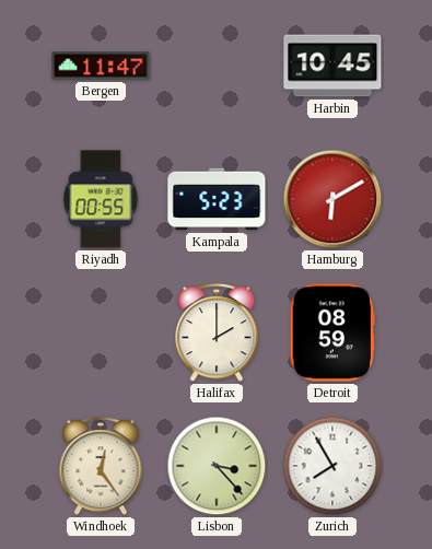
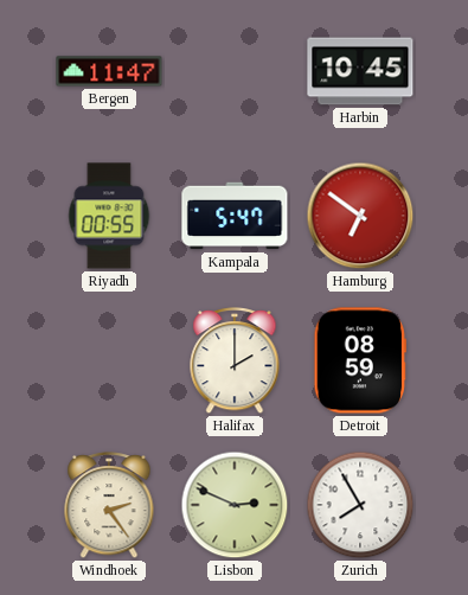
Kampala: 5:23 -> 5:47
Hamburg: 6:10 -> 6:51
Windhoek: 12:24 -> 2:24
Lisbon: 3:23 -> 2:49
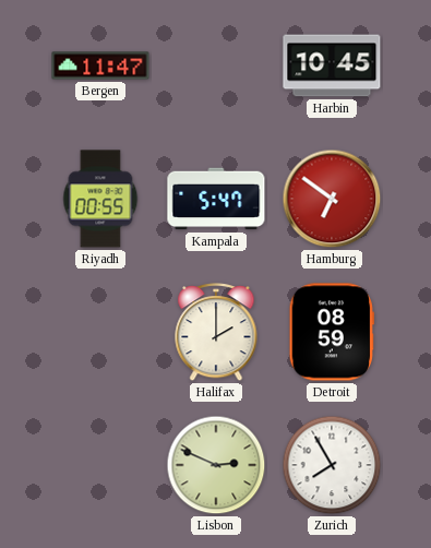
Windhoek: 2:24 -> none
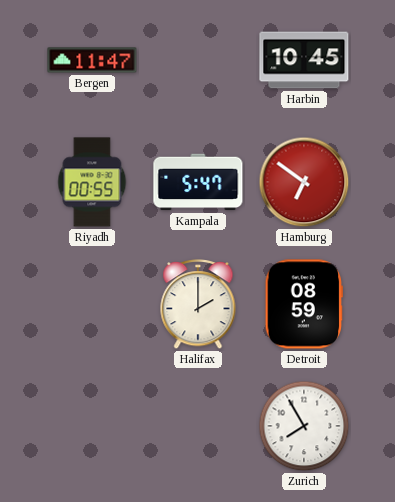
Lisbon: 2:49 -> none
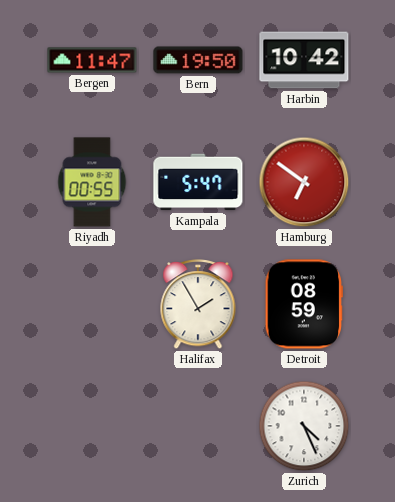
Bern: none -> 19:50
Harbin: 10:45 -> 10:42
Halifax: 2:00 -> 1:55
Zurich: 7:55 -> 4:26
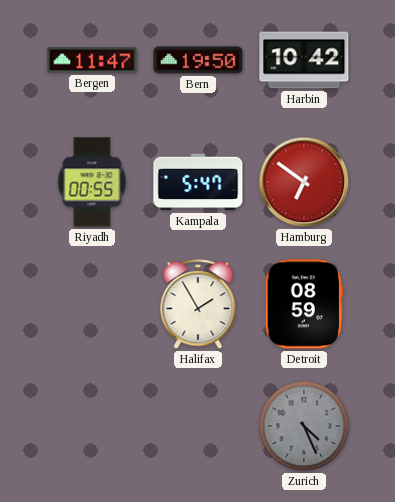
Zurich dial: white -> grey
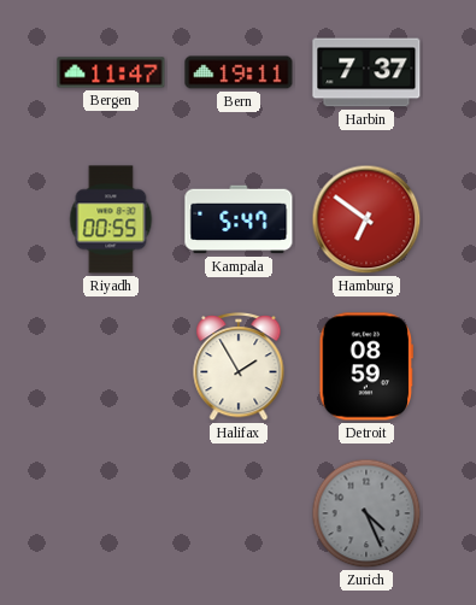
Bern: 19:50 -> 19:11
Harbin: 10:42 -> 7:37
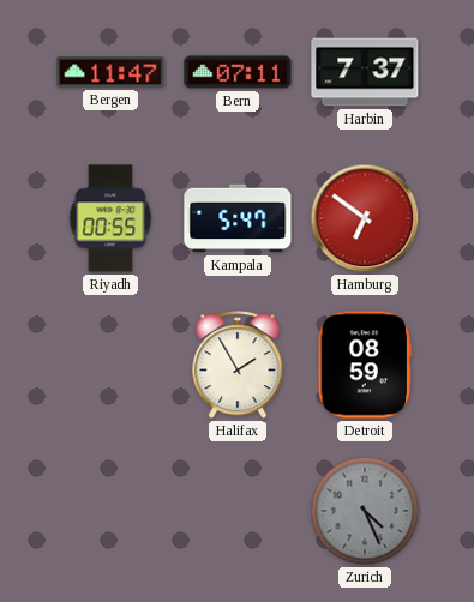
Bern: 19:11 -> 07:11
